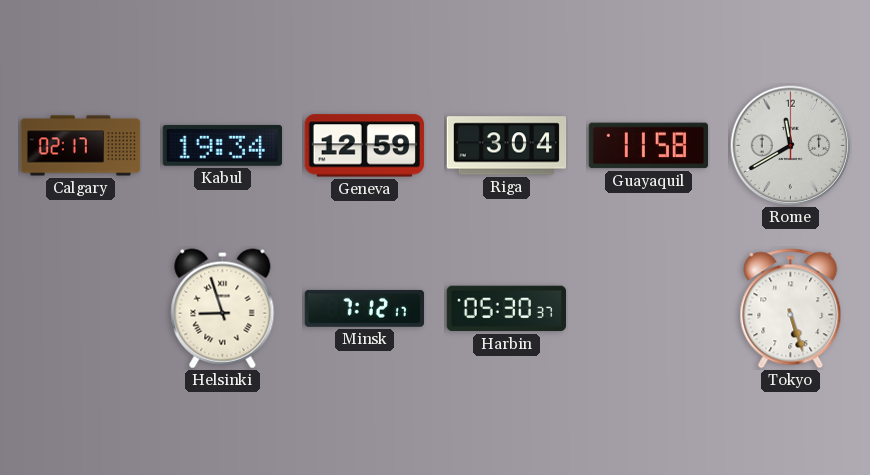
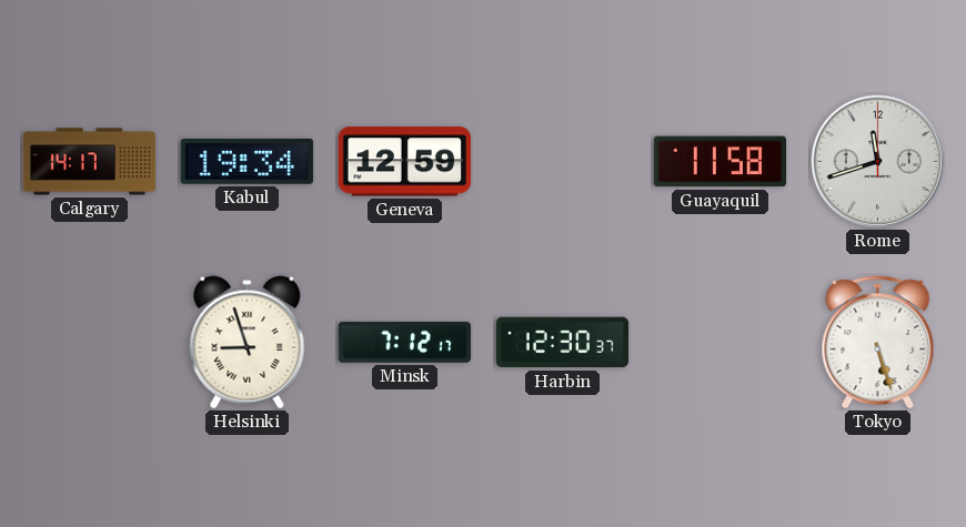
Calgary: 02:17 -> 14:17
Riga: 3:04 -> none
Rome: 11:40 -> 11:42
Harbin: 05:30 -> 12:30
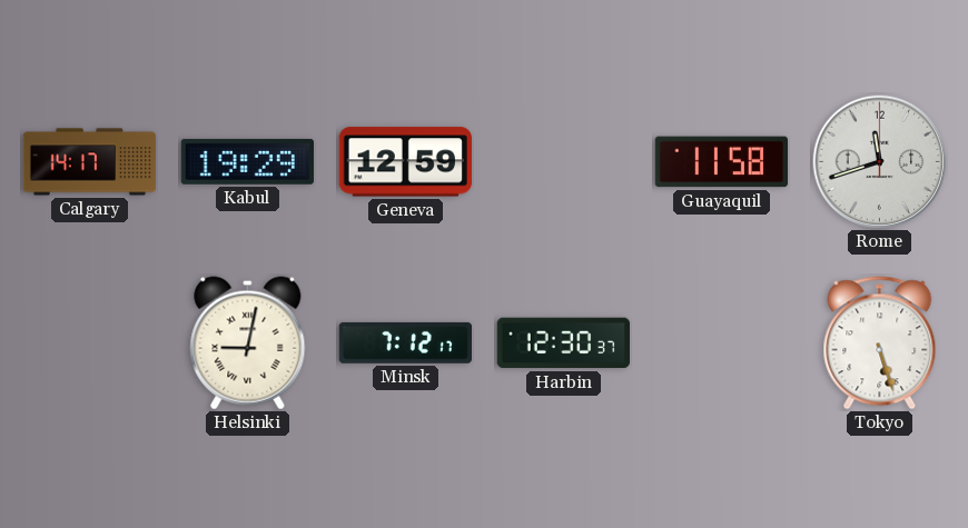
Kabul: 19:34 -> 19:29
Helsinki: 8:57 -> 9:02
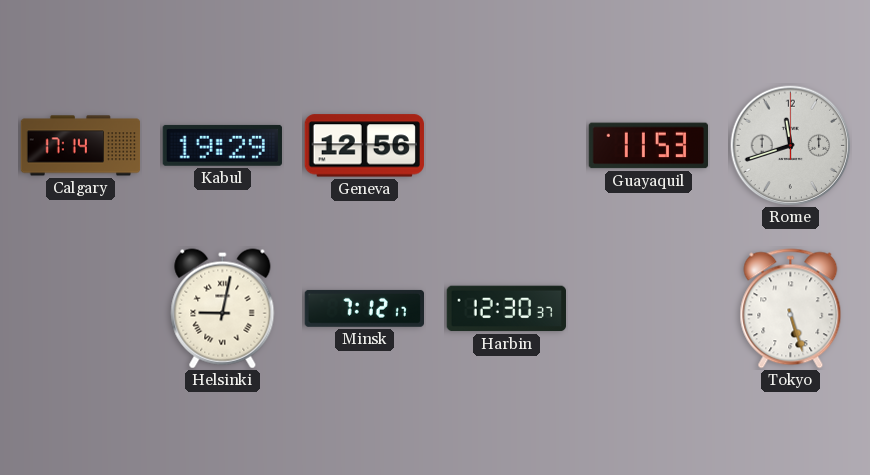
Calgary: 14:17 -> 17:14
Geneva: 12:59 -> 12:56
Guayaquil: 11:58 -> 11:53
